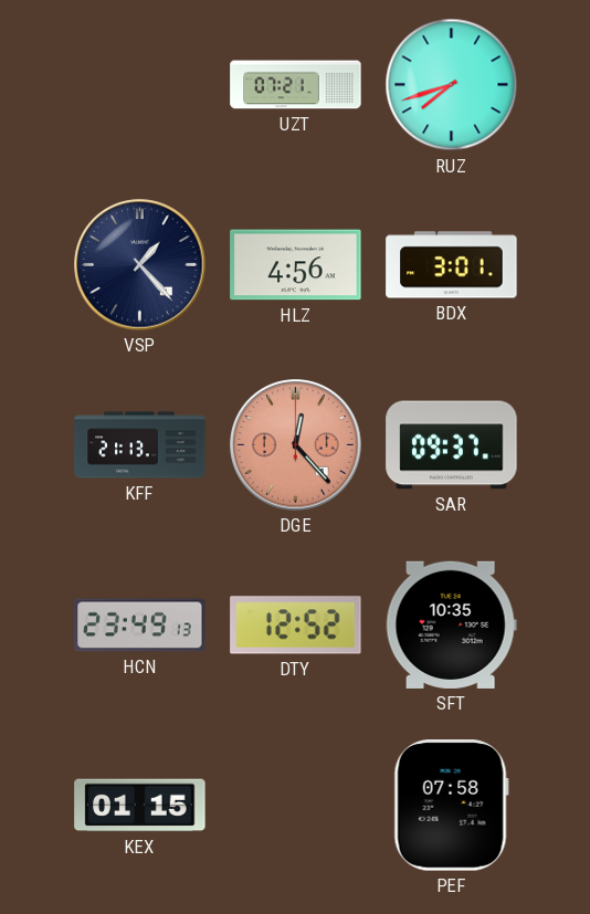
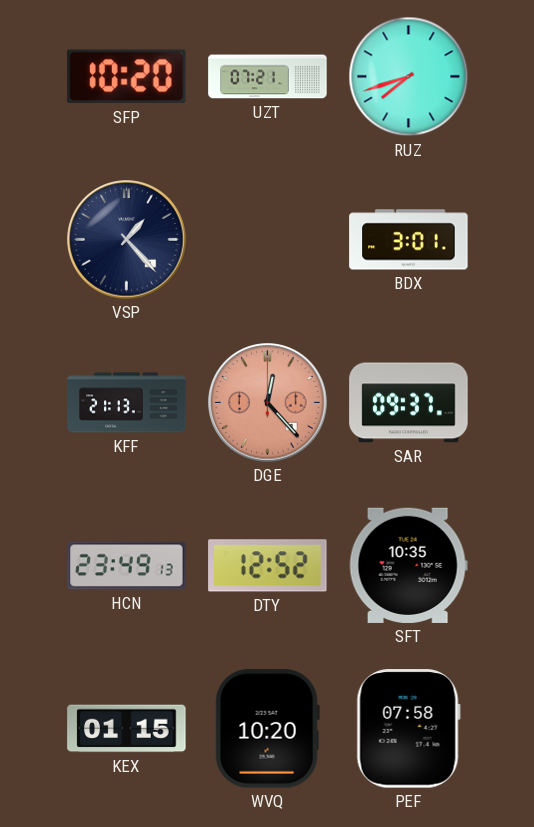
SFP: none -> 10:20
HLZ: 4:56 -> none
WVQ: none -> 10:20
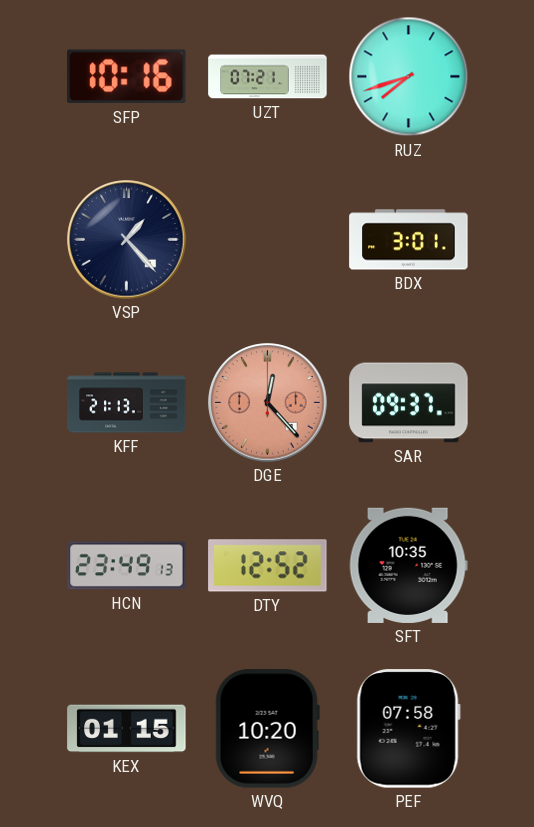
SFP: 10:20 -> 10:16
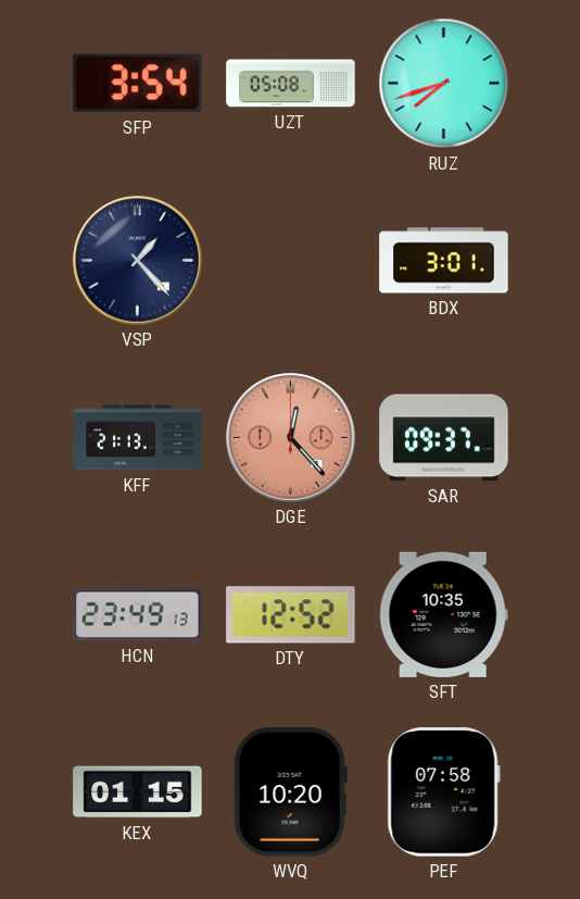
SFP: 10:16 -> 3:54
UZT: 07:21 -> 05:08
